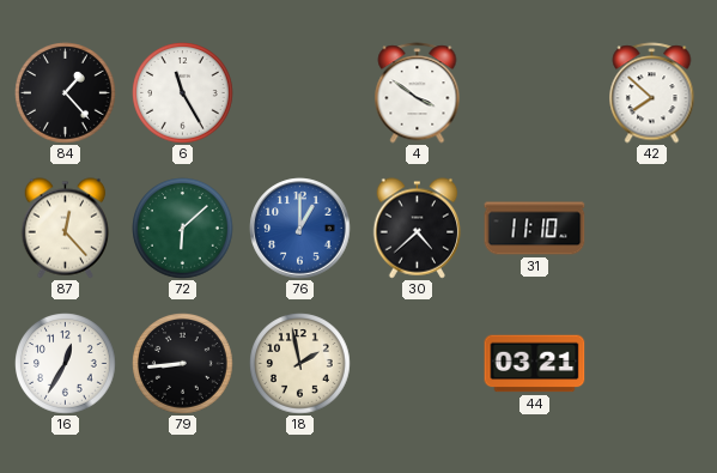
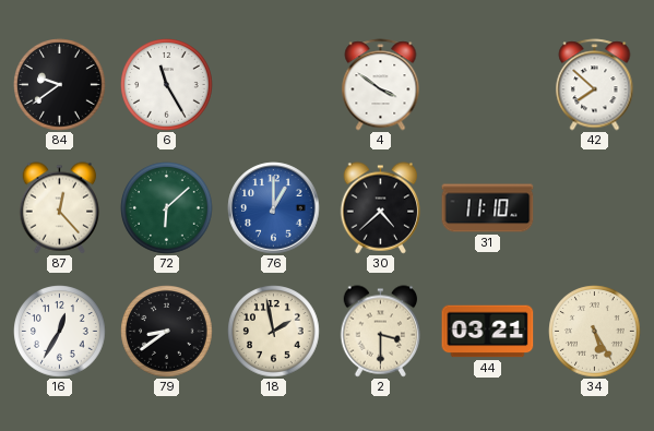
84: 1:23 -> 9:39
79: 8:44 -> 8:39
2: none -> 3:30
34: none -> 5:25
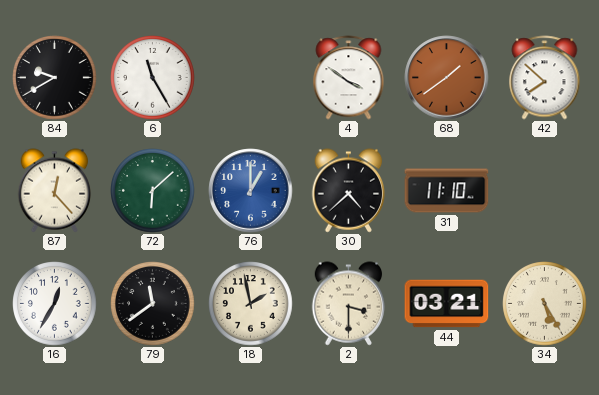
84: 9:39 -> 9:40
68: none -> 1:39
79: 8:39 -> 11:39
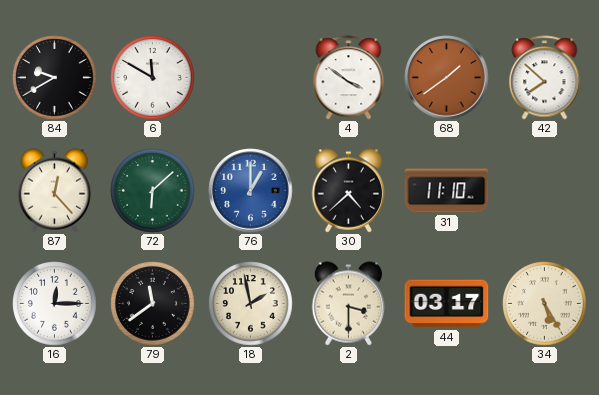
6: 11:25 -> 11:50
16: 12:35 -> 12:15
44: 03:21 -> 03:17
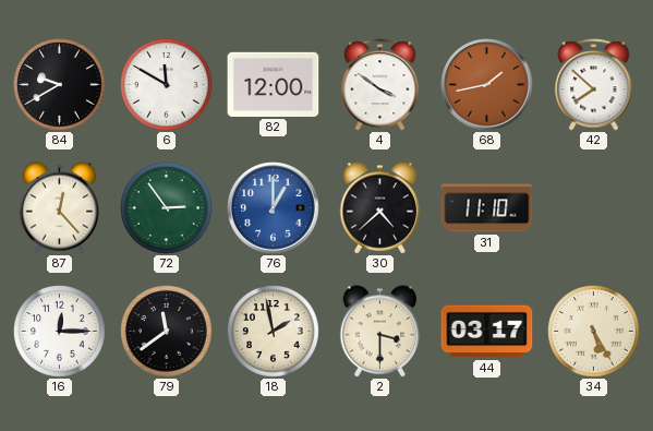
82: none -> 12:00
68: 1:39 -> 1:43
72: 6:08 -> 2:54
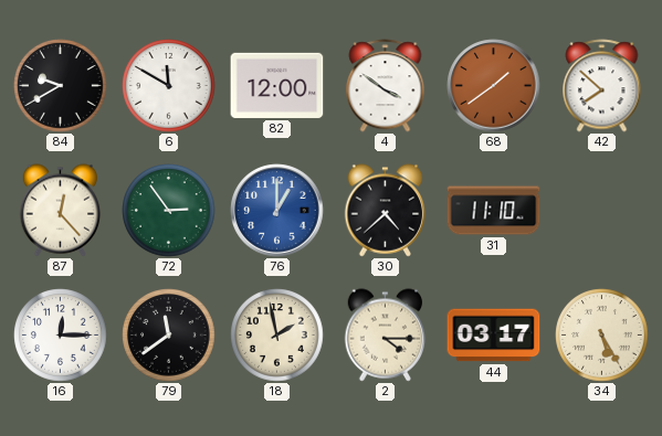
68: 1:43 -> 1:39
2: 3:30 -> 4:15
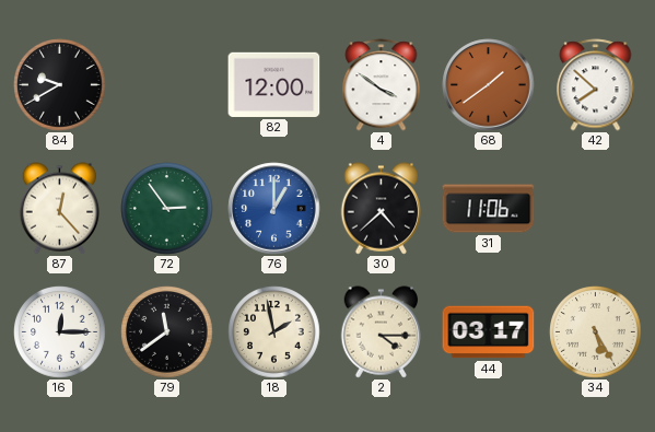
6: 11:50 -> none
31: 11:10 -> 11:06
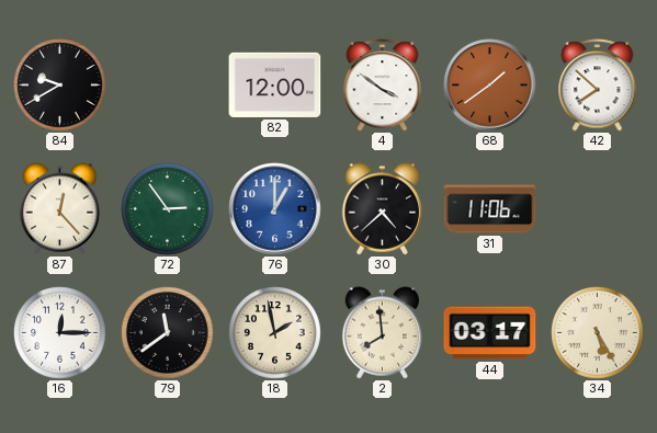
2: 4:15 -> 7:59
